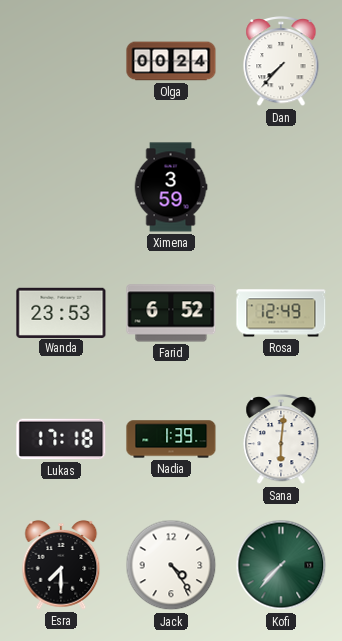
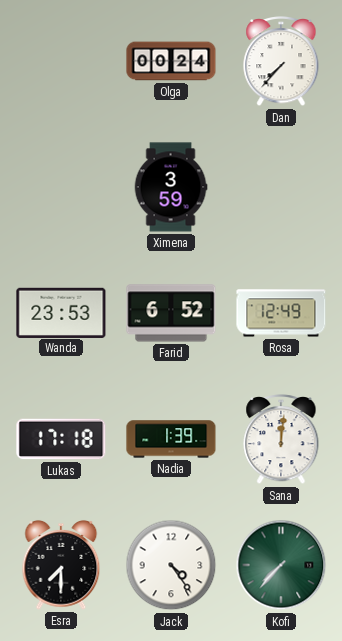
Sana: 6:01 -> 12:01
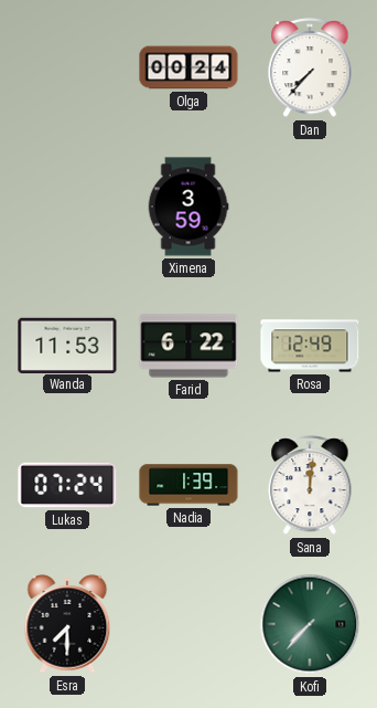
Wanda: 23:53 -> 11:53
Farid: 6:52 -> 6:22
Lukas: 17:18 -> 07:24
Jack: 4:24 -> none
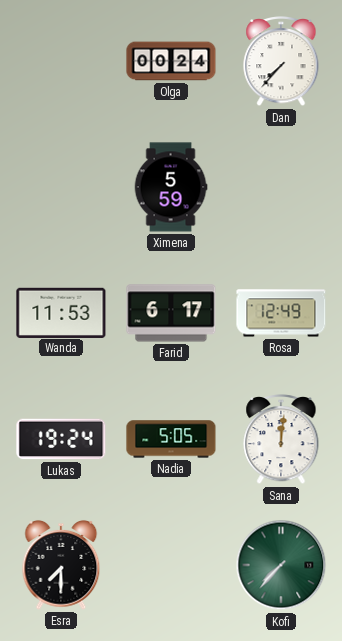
Ximena: 3:59 -> 5:59
Farid: 6:22 -> 6:17
Lukas: 07:24 -> 19:24
Nadia: 1:39 -> 5:05
